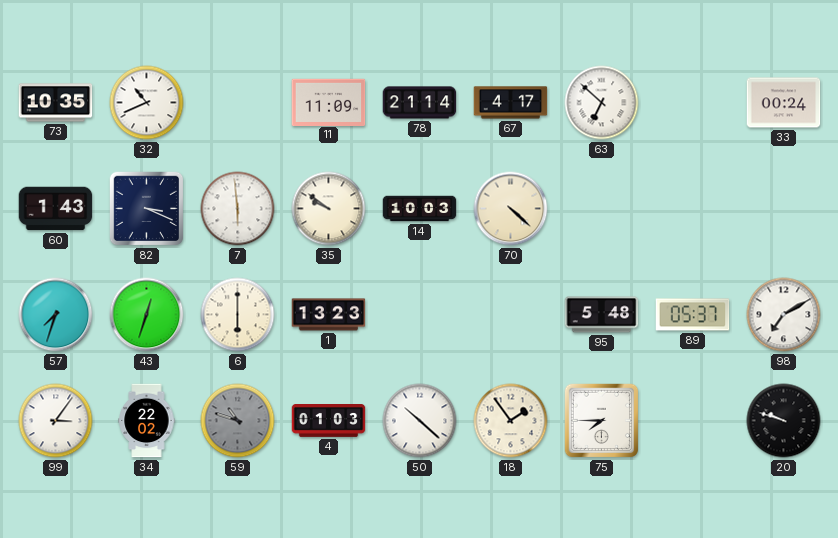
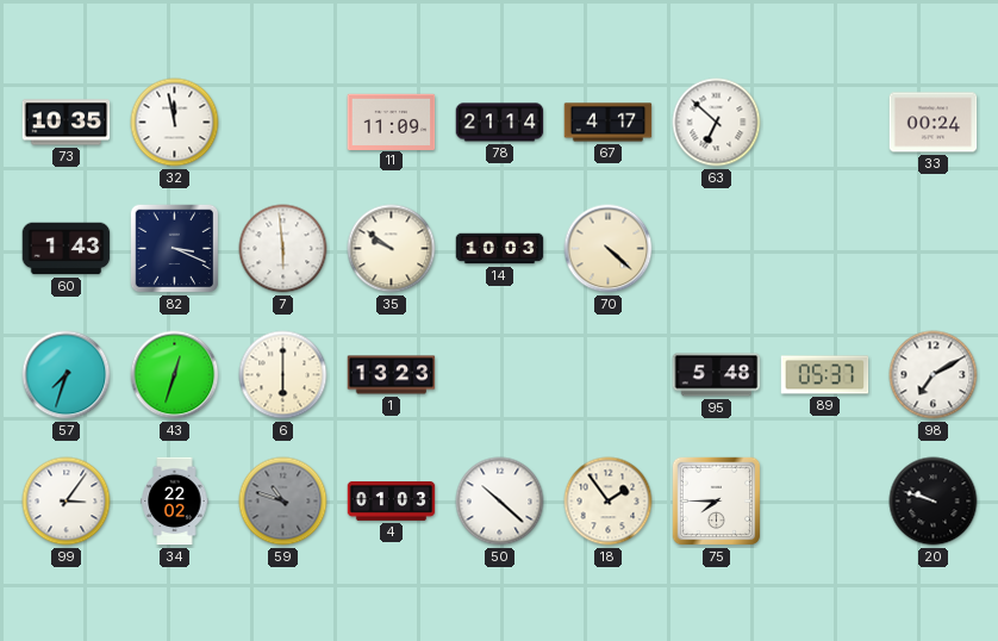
32: 10:41 -> 11:58
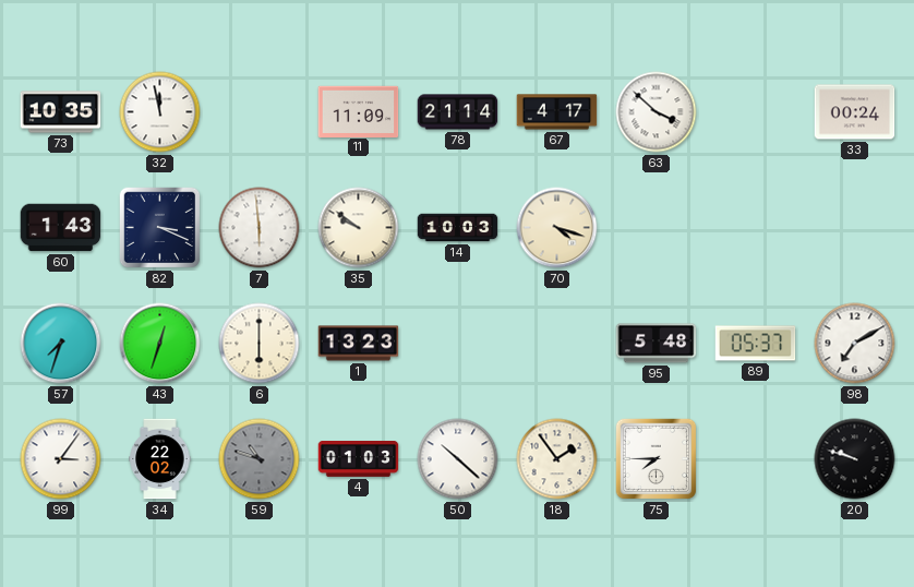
63: 6:52 -> 3:52
70: 4:22 -> 4:18
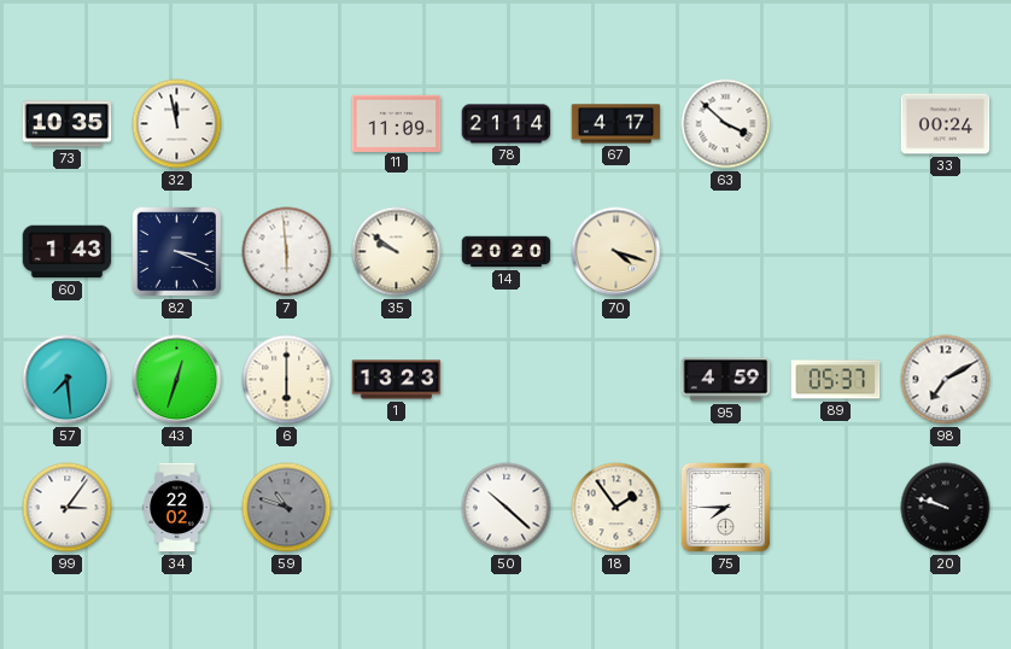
14: 10:03 -> 20:20
57: 7:33 -> 7:29
95: 5:48 -> 4:59
4: 01:03 -> none
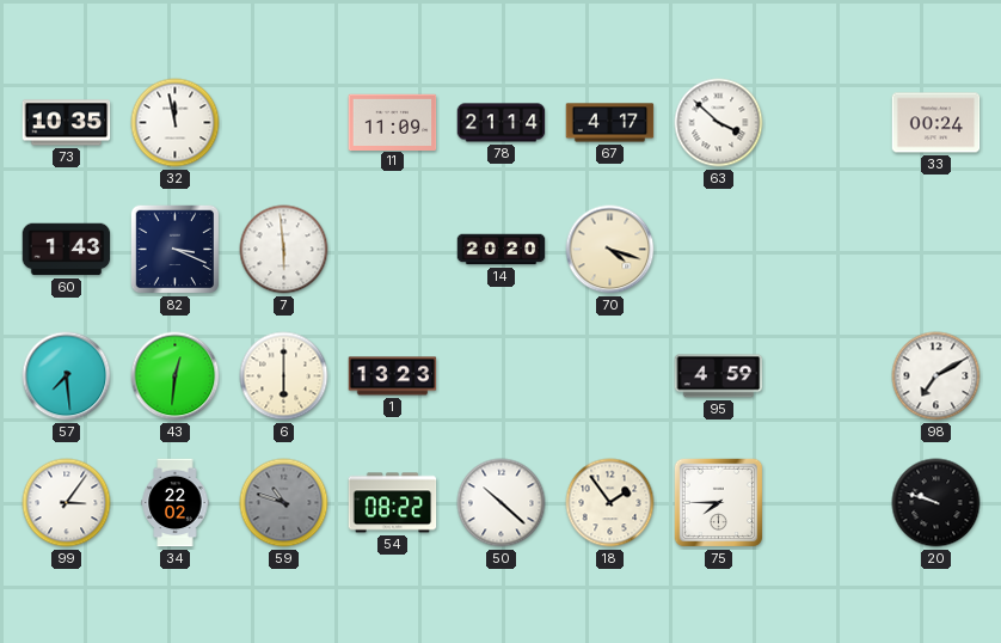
35: 9:51 -> none
43: 12:33 -> 12:31
89: 05:37 -> none
54: none -> 08:22
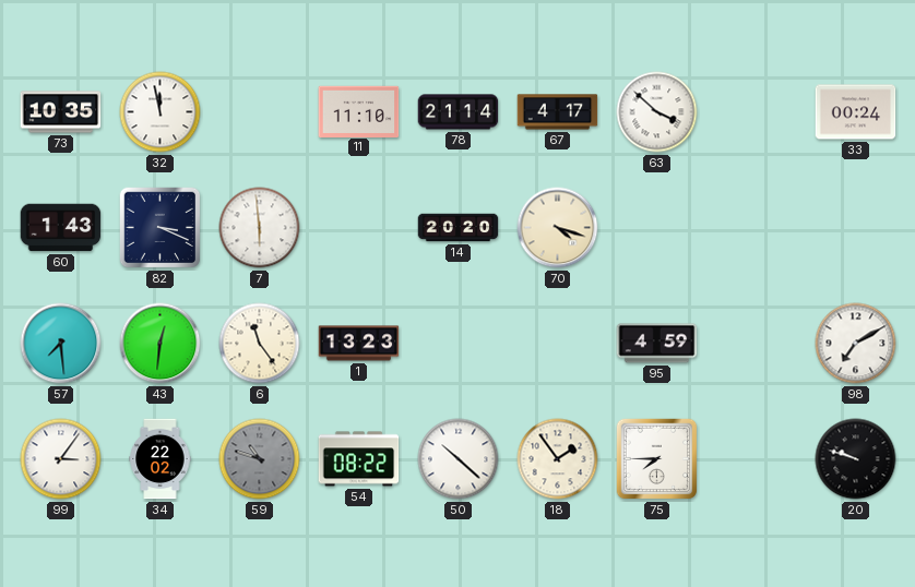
11: 11:09 -> 11:10
6: 6:00 -> 11:24
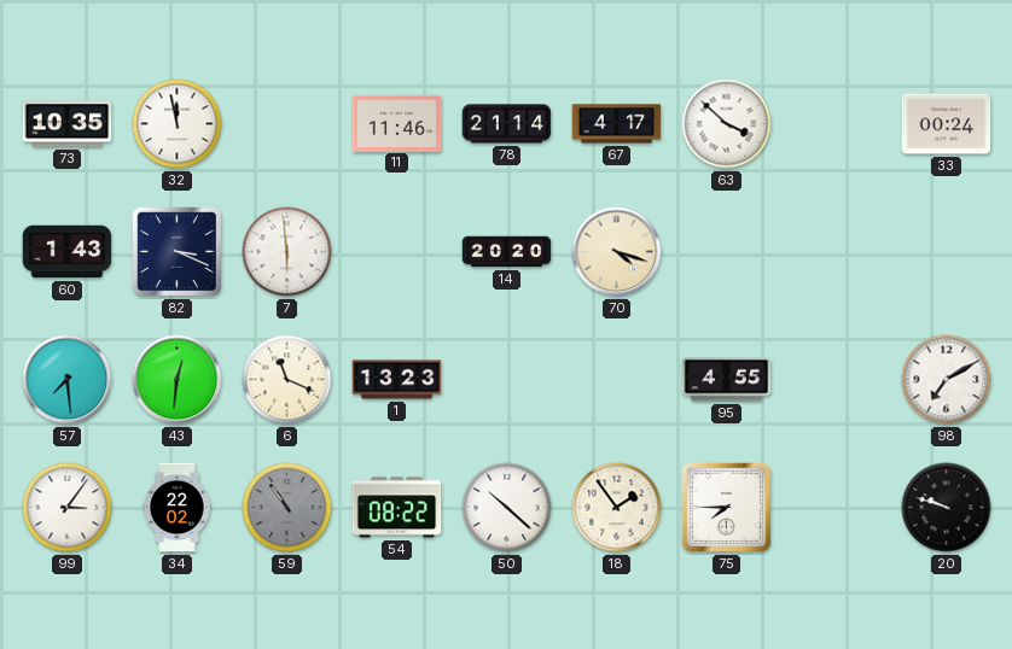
11: 11:10 -> 11:46
6: 11:24 -> 11:19
95: 4:59 -> 4:55
59: 10:48 -> 10:54
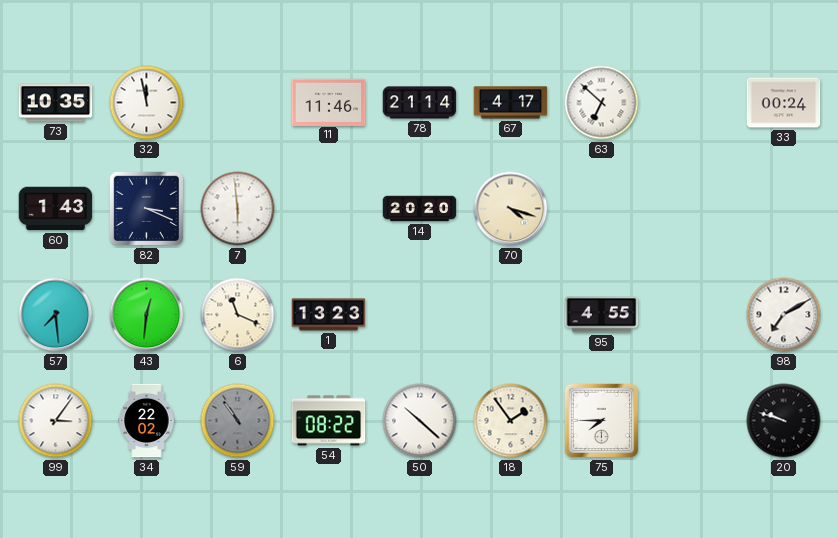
63: 3:52 -> 6:52
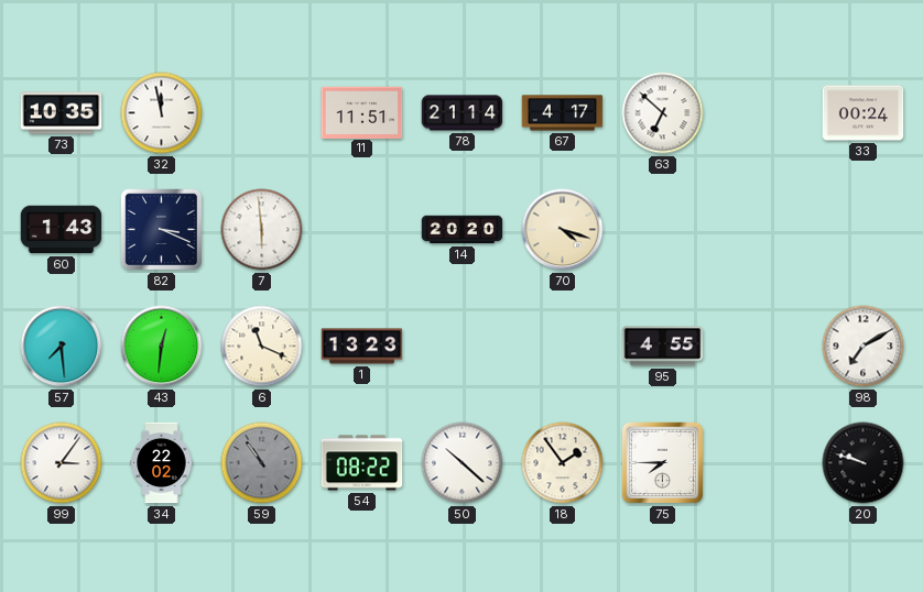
11: 11:46 -> 11:51
